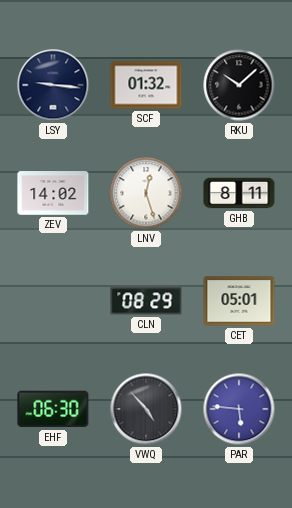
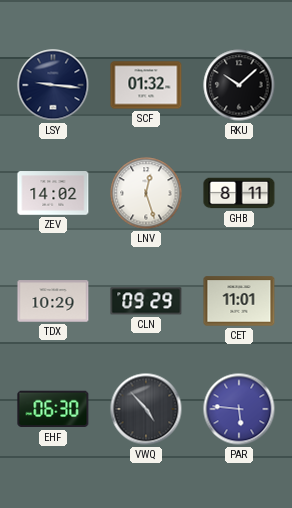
TDX: none -> 10:29
CLN: 08:29 -> 09:29
CET: 05:01 -> 11:01
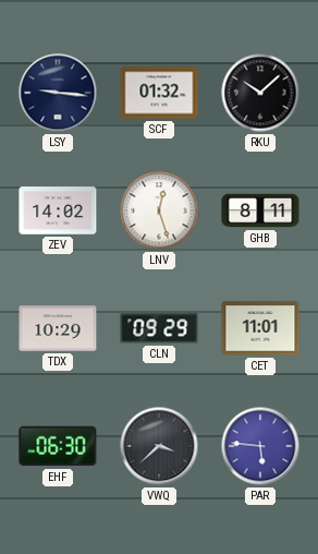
VWQ: 4:53 -> 3:38
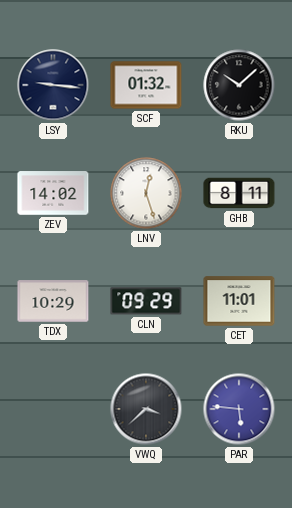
EHF: 06:30 -> none
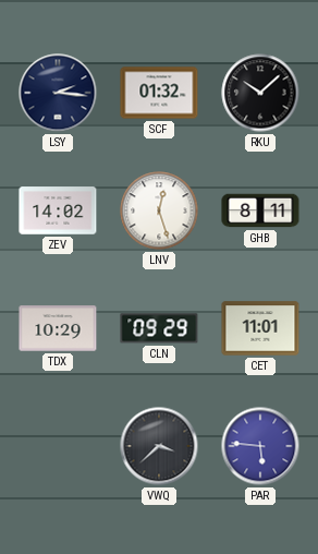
LSY: 9:16 -> 2:16
